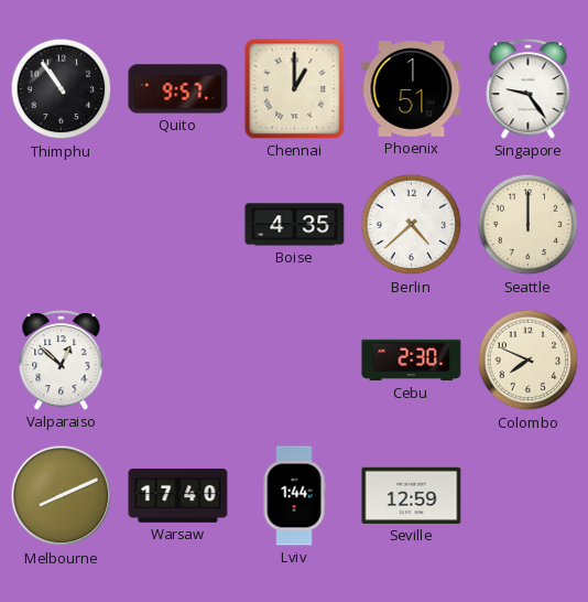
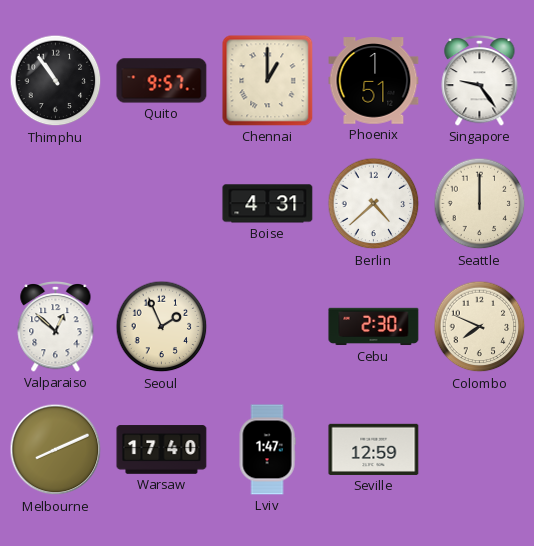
Boise: 4:35 -> 4:31
Seoul: none -> 1:56
Lviv: 1:44 -> 1:47
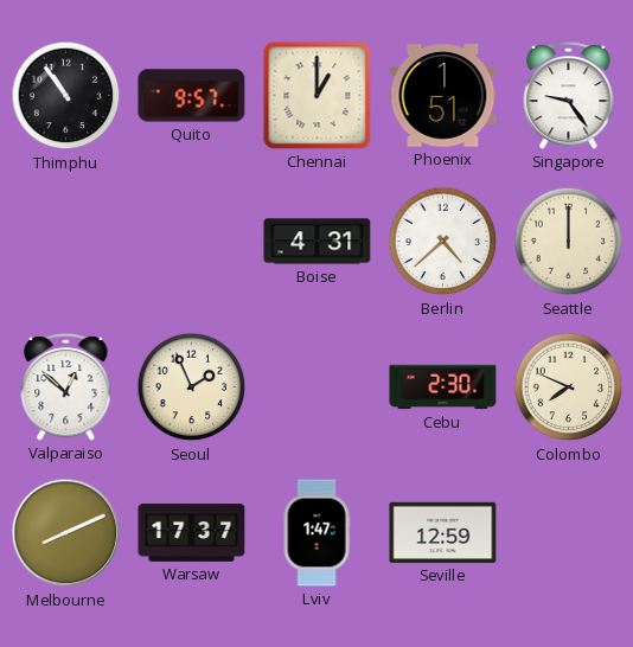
Warsaw: 17:40 -> 17:37
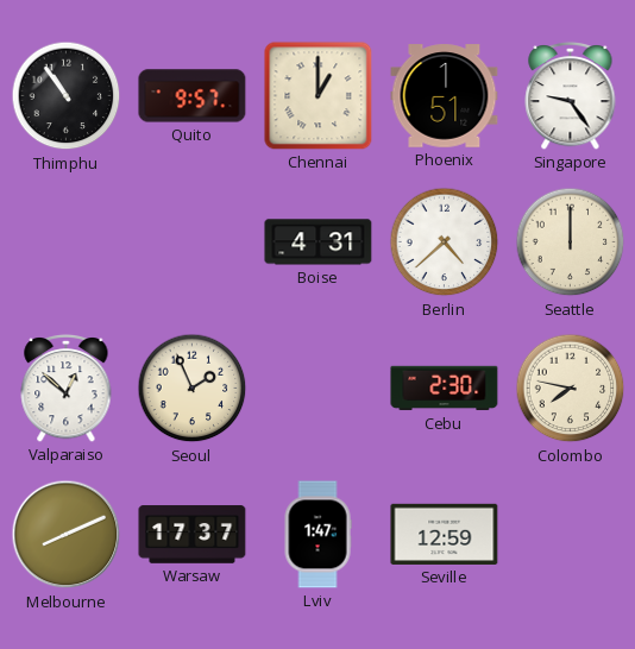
Colombo: 7:49 -> 7:47
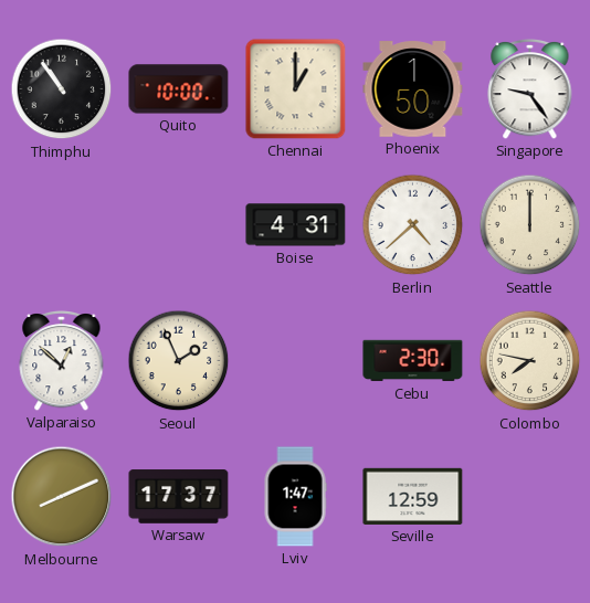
Quito: 9:57 -> 10:00
Phoenix: 1:51 -> 1:50
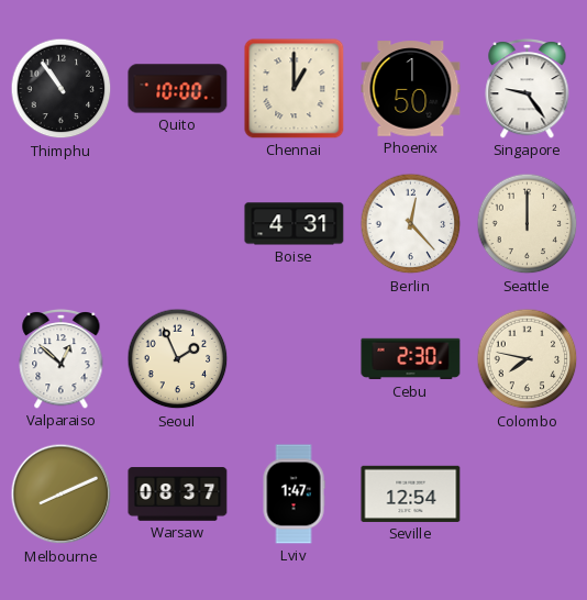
Berlin: 4:38 -> 12:23
Warsaw: 17:37 -> 08:37
Seville: 12:59 -> 12:54
